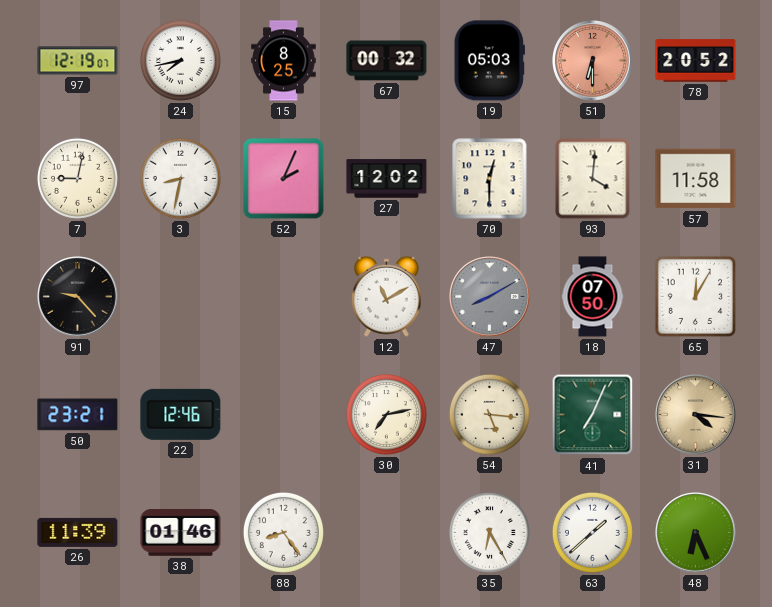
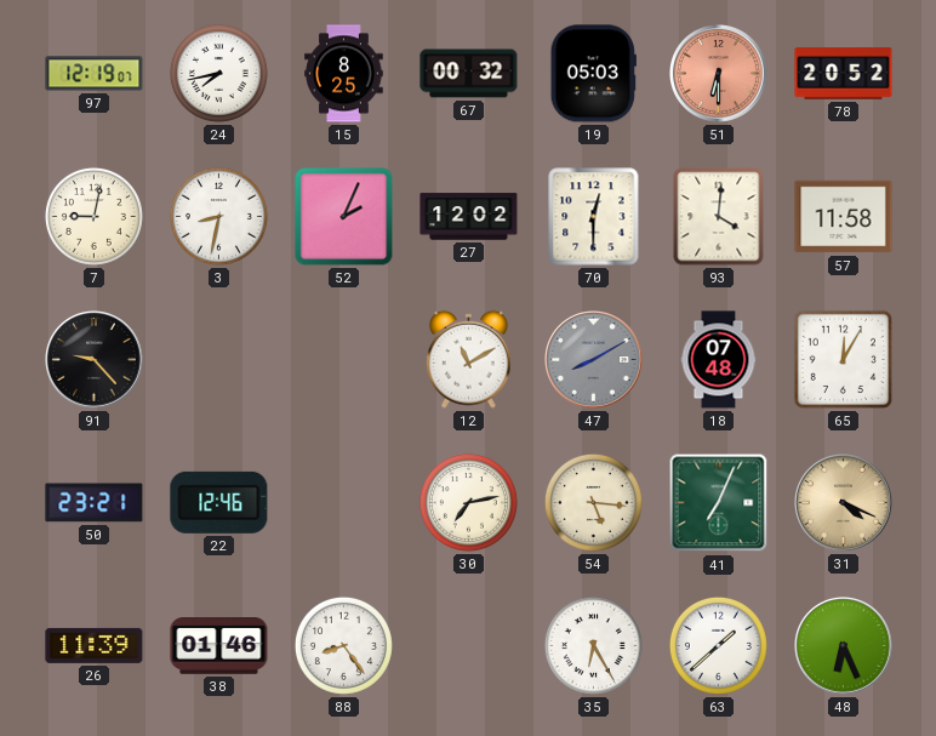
18: 07:50 -> 07:48
31: 4:16 -> 4:19
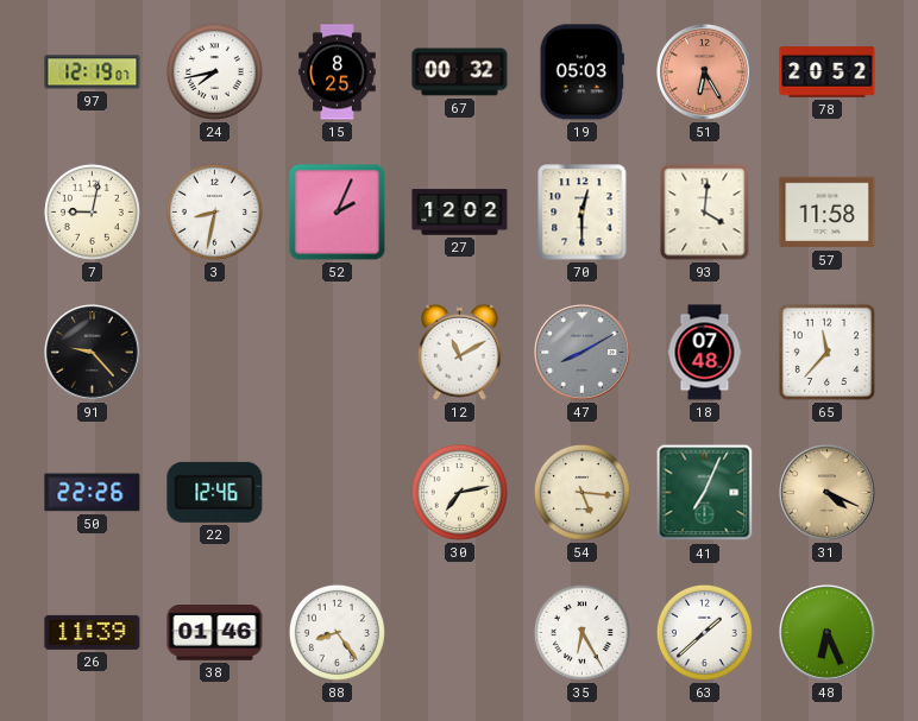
51: 6:30 -> 6:25
65: 12:05 -> 11:37
50: 23:21 -> 22:26
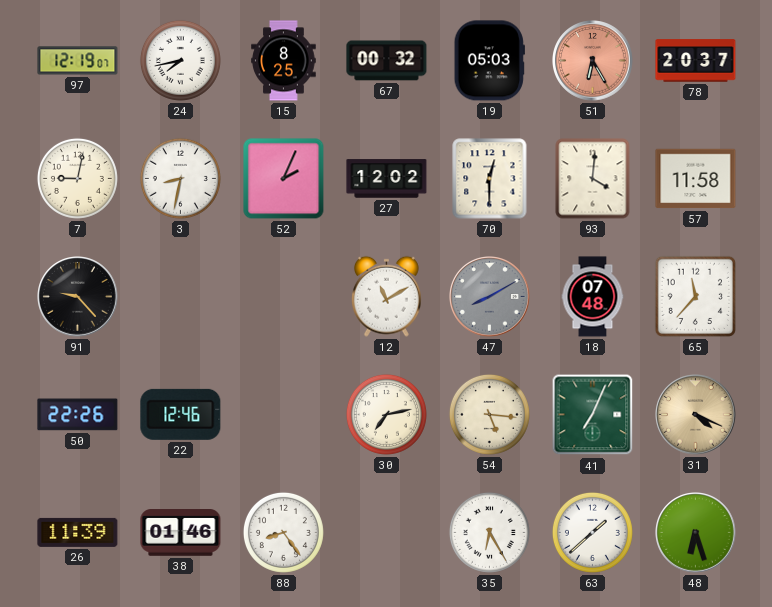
78: 20:52 -> 20:37
48: 6:26 -> 6:27
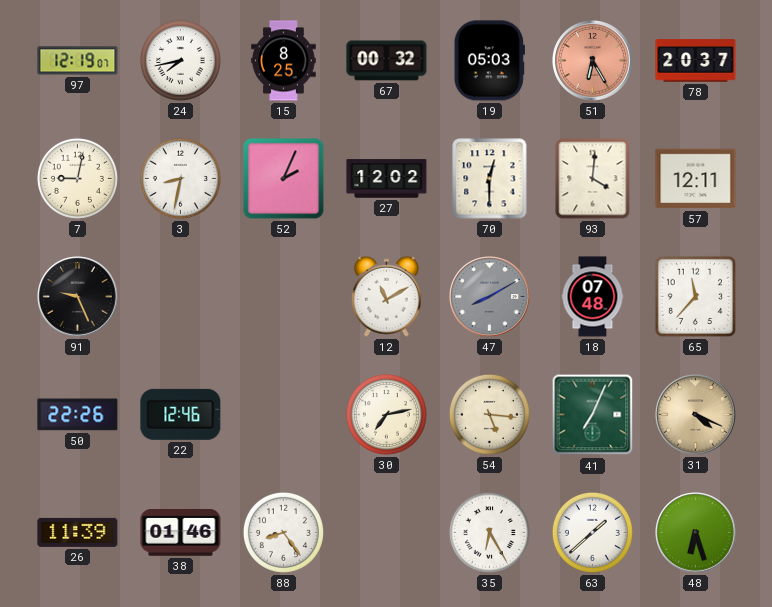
57: 11:58 -> 12:11
91: 9:23 -> 9:26
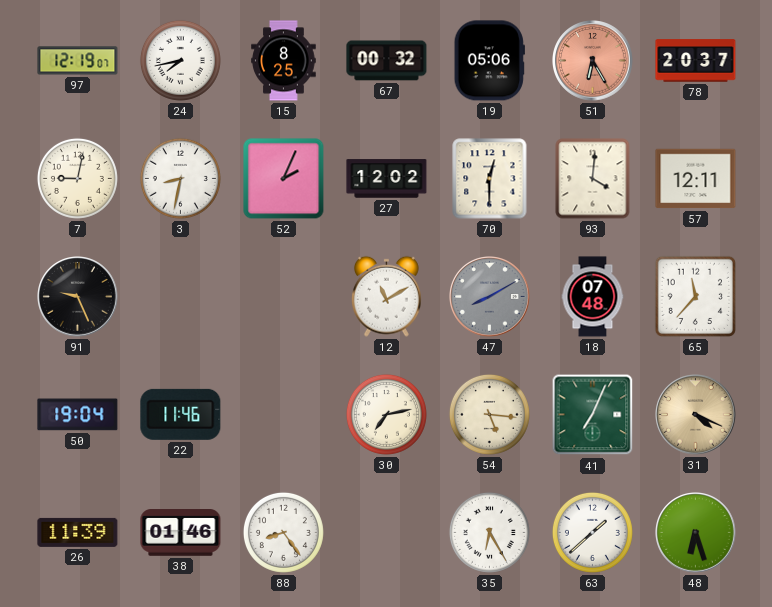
19: 05:03 -> 05:06
50: 22:26 -> 19:04
22: 12:46 -> 11:46
